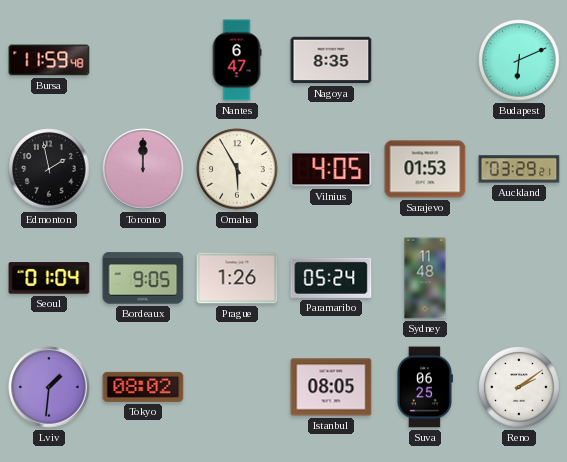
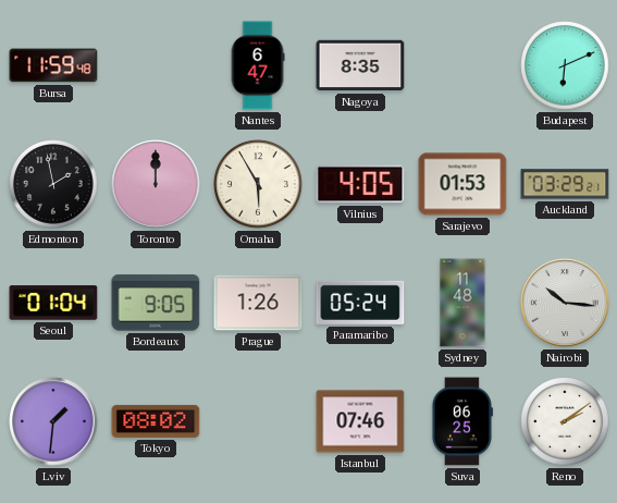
Nairobi: none -> 10:16
Istanbul: 08:05 -> 07:46
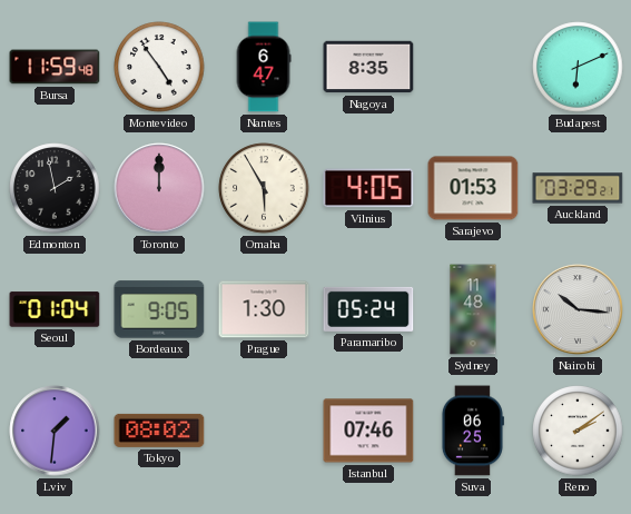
Montevideo: none -> 4:54
Prague: 1:26 -> 1:30
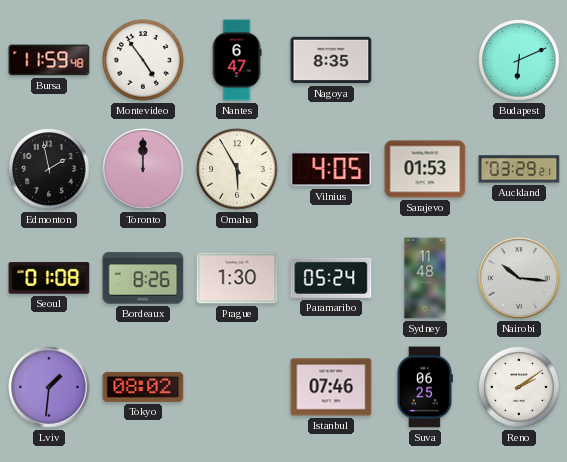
Seoul: 01:04 -> 01:08
Bordeaux: 9:05 -> 8:26
